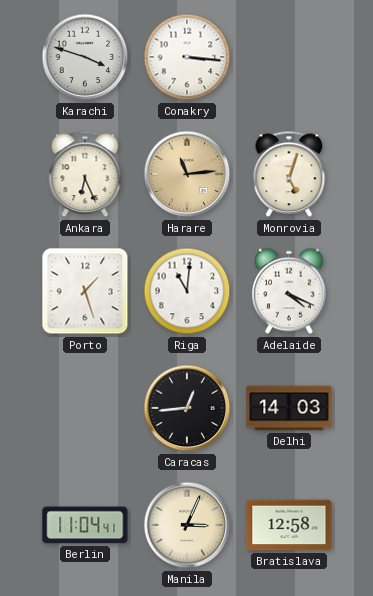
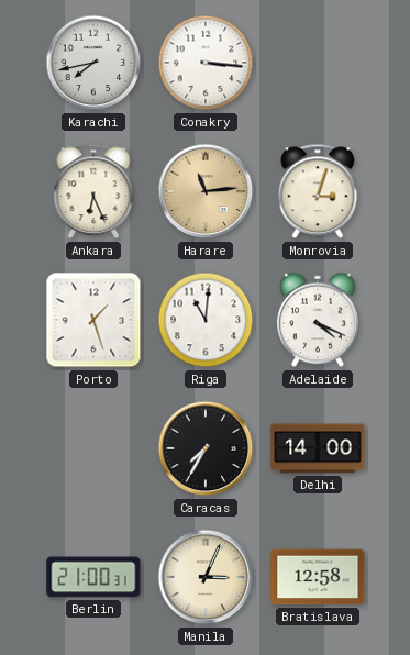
Karachi: 3:48 -> 7:43
Monrovia: 5:03 -> 3:03
Caracas: 12:44 -> 7:35
Delhi: 14:03 -> 14:00
Berlin: 11:04 -> 21:00
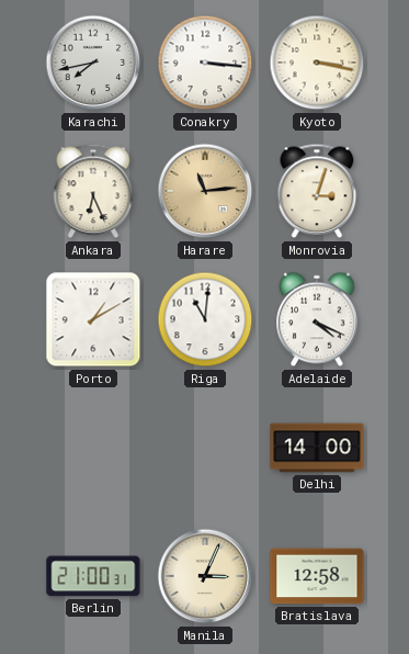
Kyoto: none -> 3:17
Porto: 1:27 -> 1:10
Caracas: 7:35 -> none
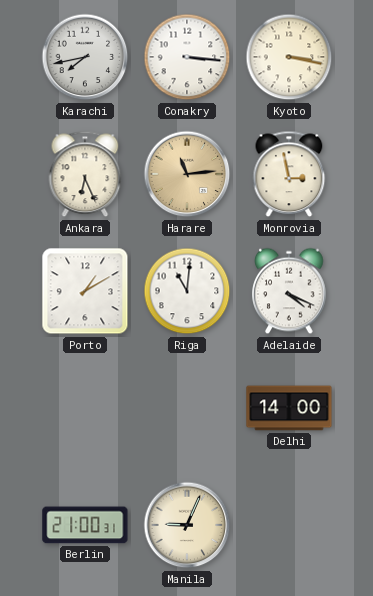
Monrovia: 3:03 -> 2:58
Manila: 3:04 -> 9:04
Bratislava: 12:58 -> none
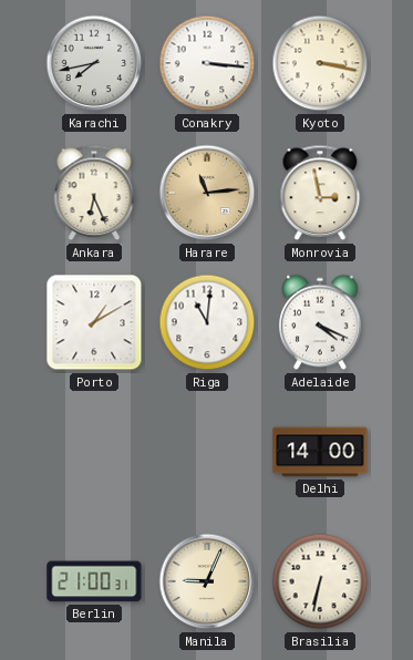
Brasilia: none -> 6:32
